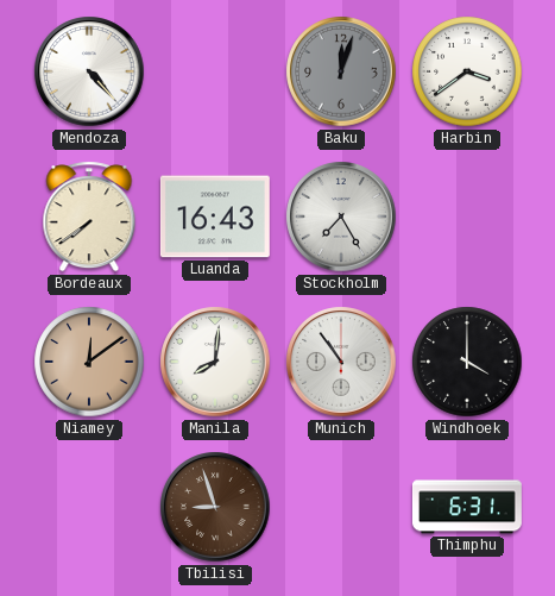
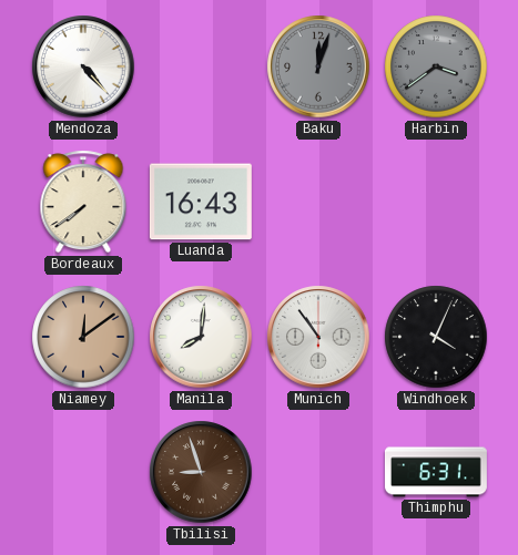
Harbin dial: white -> grey
Stockholm: 7:25 -> none
Windhoek: 4:00 -> 4:04
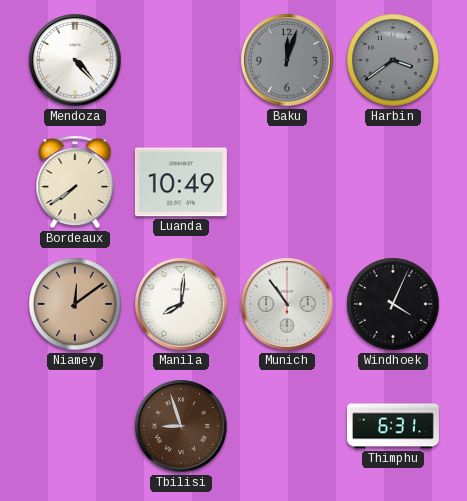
Luanda: 16:43 -> 10:49
